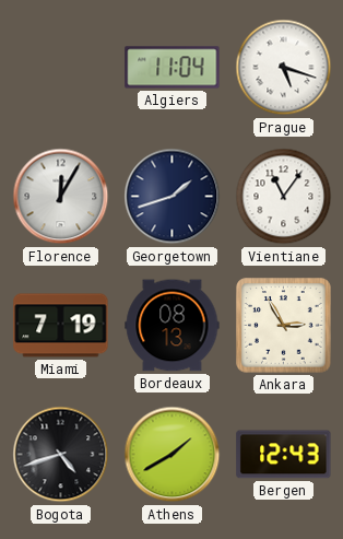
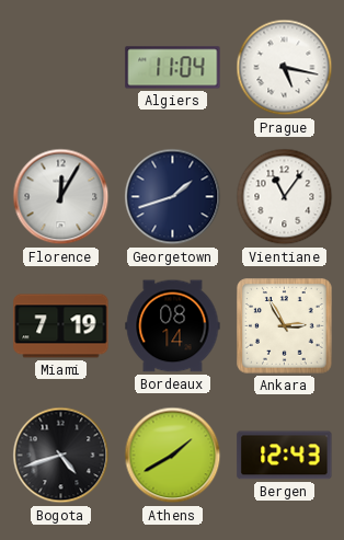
Prague: 5:18 -> 5:17
Bordeaux: 08:13 -> 08:14
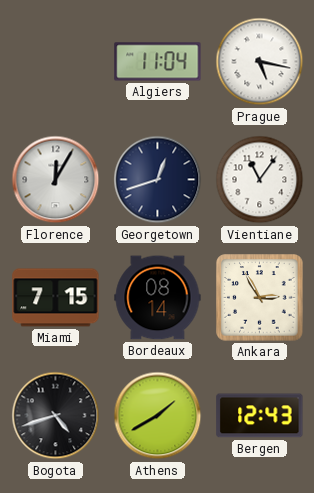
Georgetown: 1:42 -> 12:42
Miami: 7:19 -> 7:15
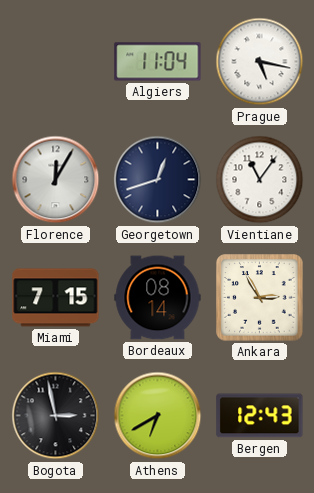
Bogota: 4:42 -> 2:58
Athens: 1:40 -> 6:40
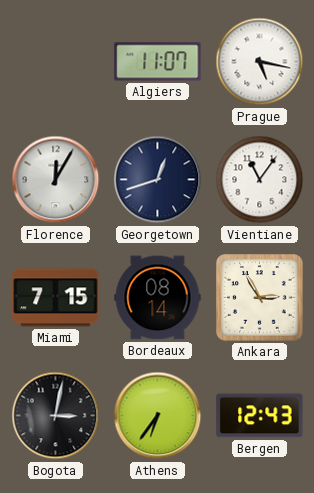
Algiers: 11:04 -> 11:07
Bogota: 2:58 -> 3:02
Athens: 6:40 -> 6:36
